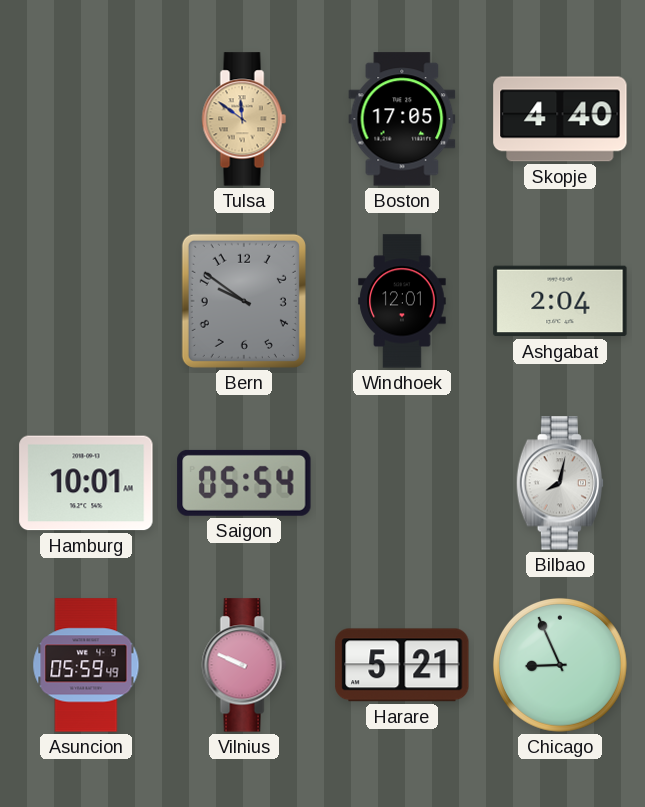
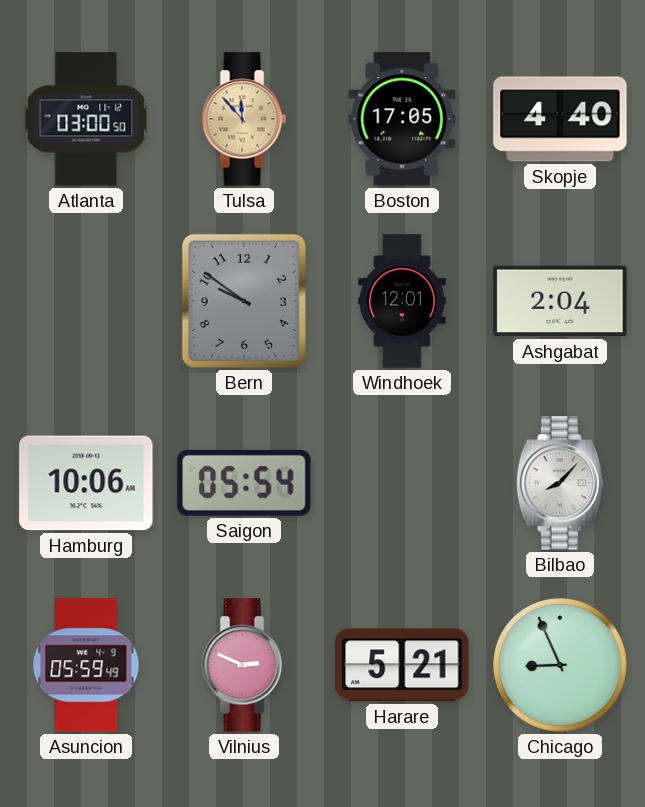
Atlanta: none -> 03:00
Tulsa: 11:51 -> 11:53
Hamburg: 10:01 -> 10:06
Bilbao: 8:02 -> 8:07
Vilnius: 9:49 -> 2:49
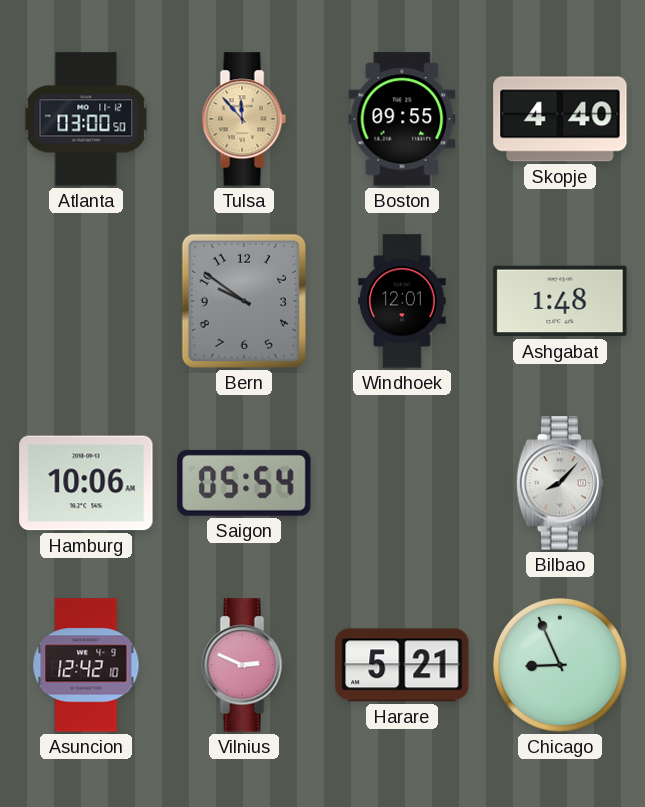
Boston: 17:05 -> 09:55
Ashgabat: 2:04 -> 1:48
Asuncion: 05:59 -> 12:42
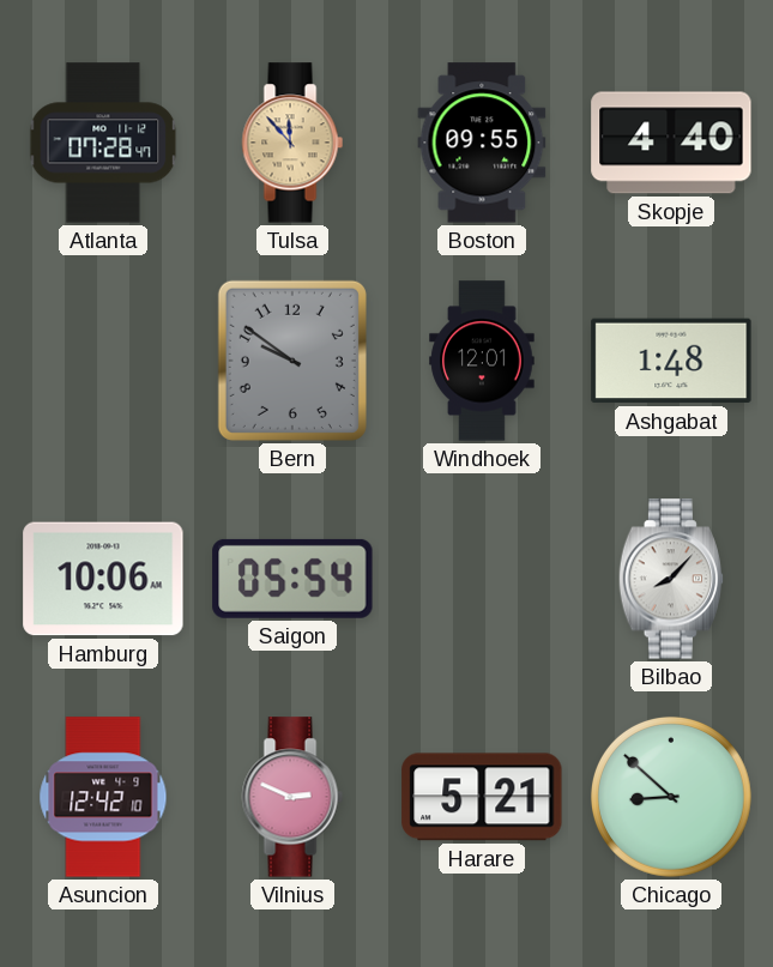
Atlanta: 03:00 -> 07:28
Chicago: 8:56 -> 8:52
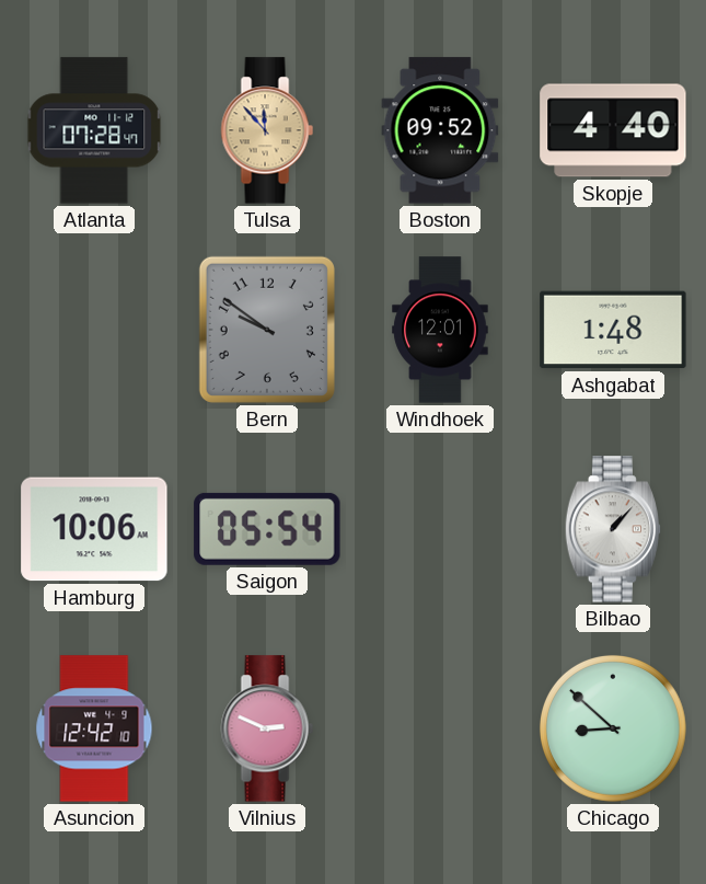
Boston: 09:55 -> 09:52
Bilbao: 8:07 -> 1:07
Harare: 5:21 -> none
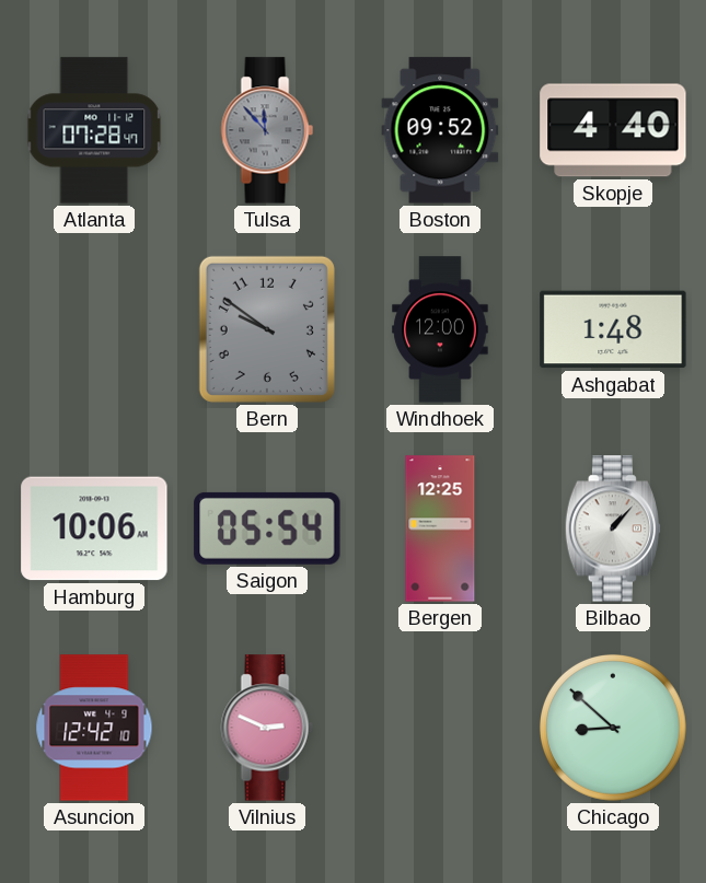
Tulsa dial: champagne -> grey
Windhoek: 12:01 -> 12:00
Bergen: none -> 12:25
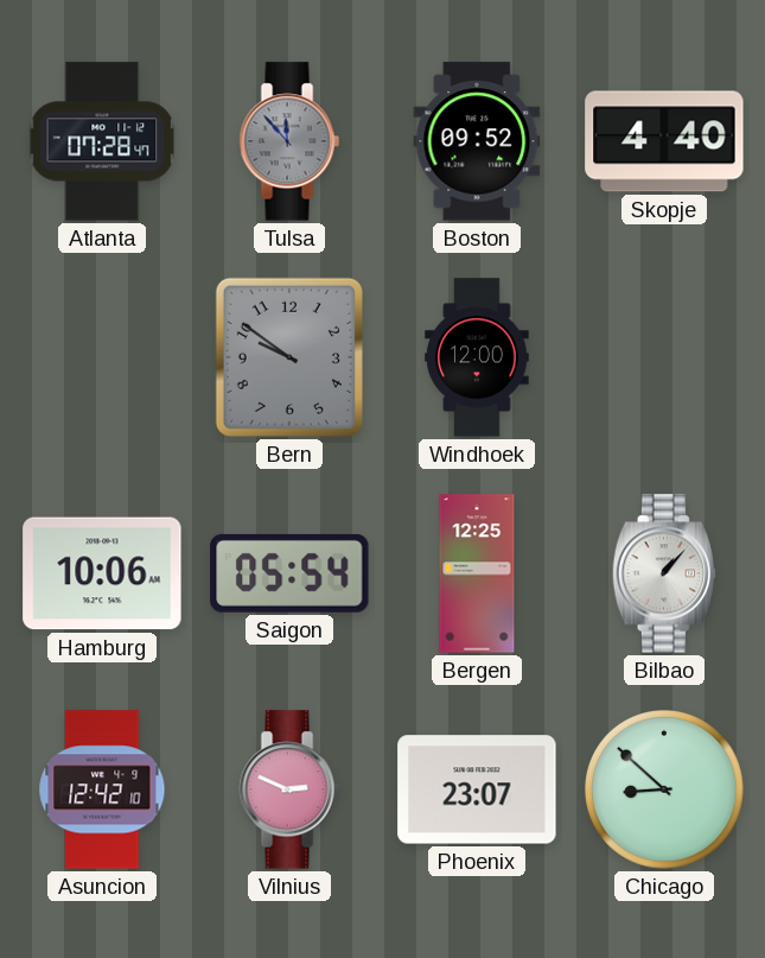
Ashgabat: 1:48 -> none
Phoenix: none -> 23:07
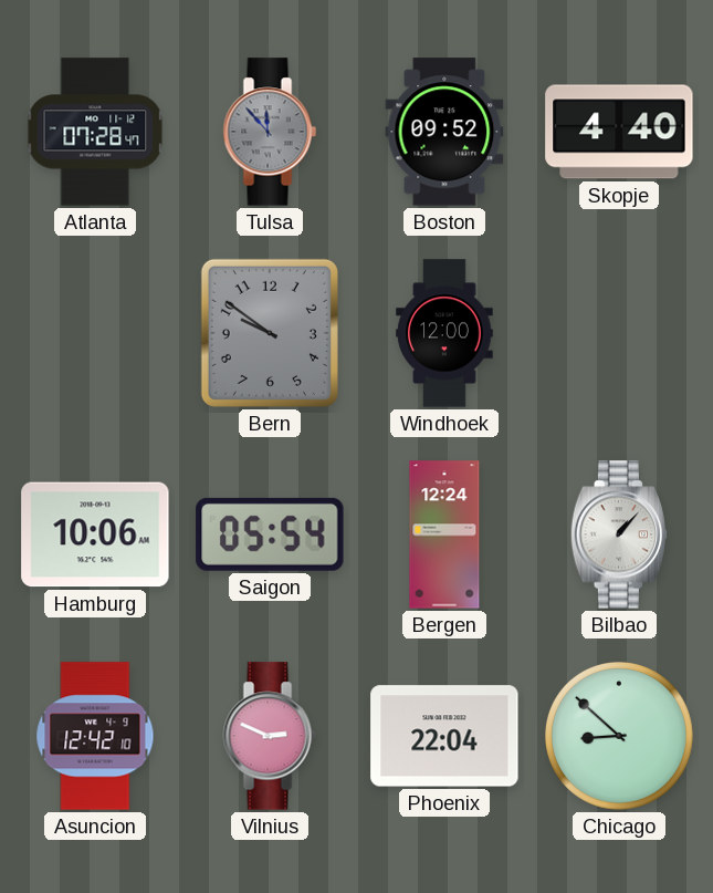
Bergen: 12:25 -> 12:24
Phoenix: 23:07 -> 22:04
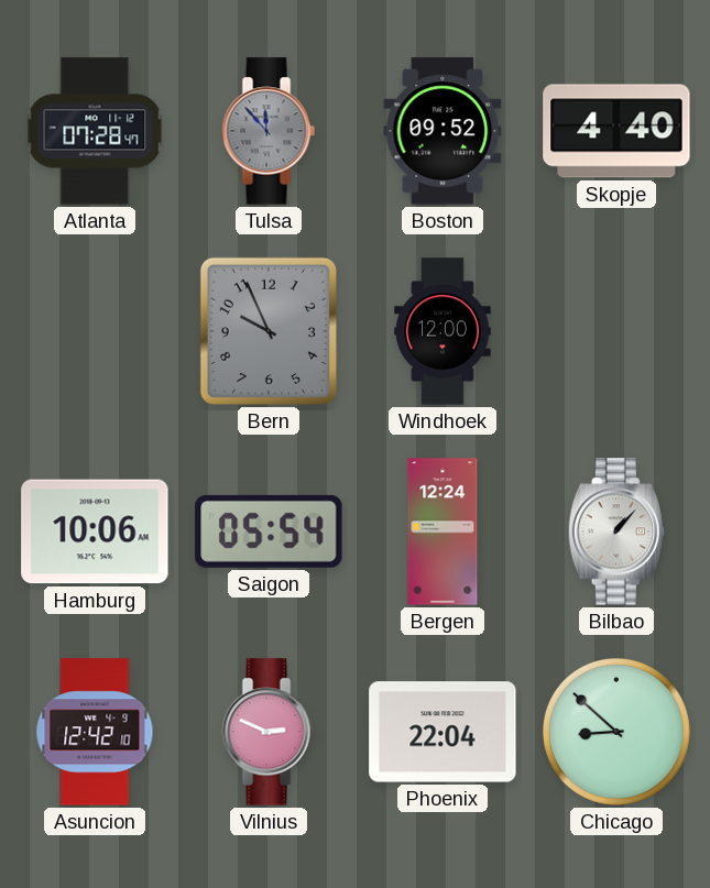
Bern: 9:51 -> 9:56
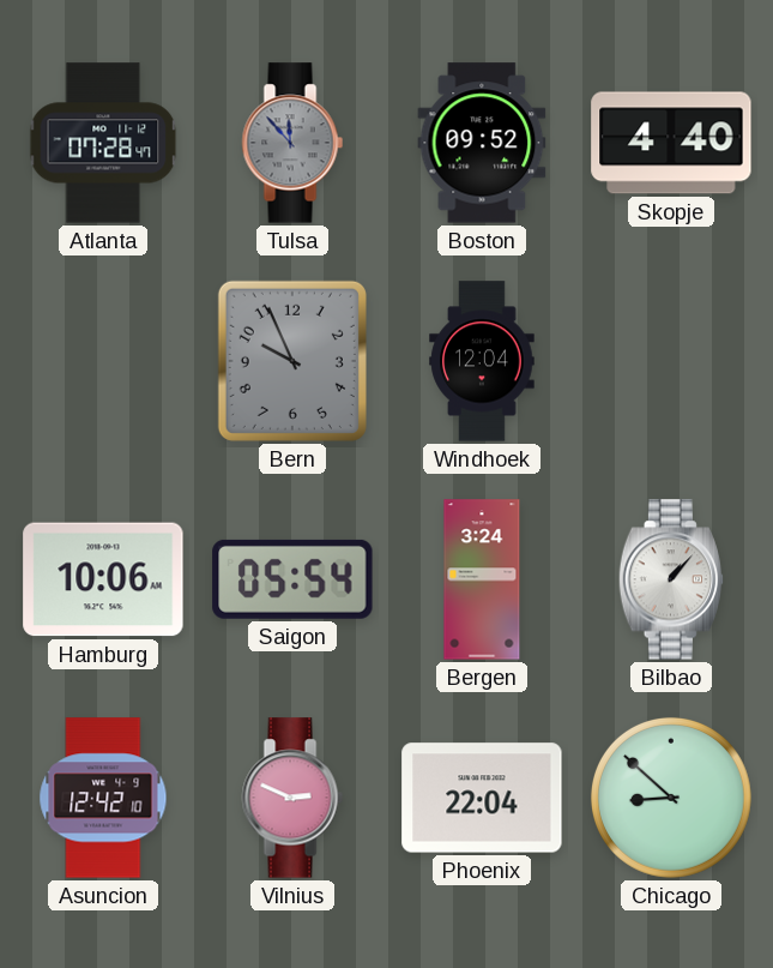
Windhoek: 12:00 -> 12:04
Bergen: 12:24 -> 3:24
